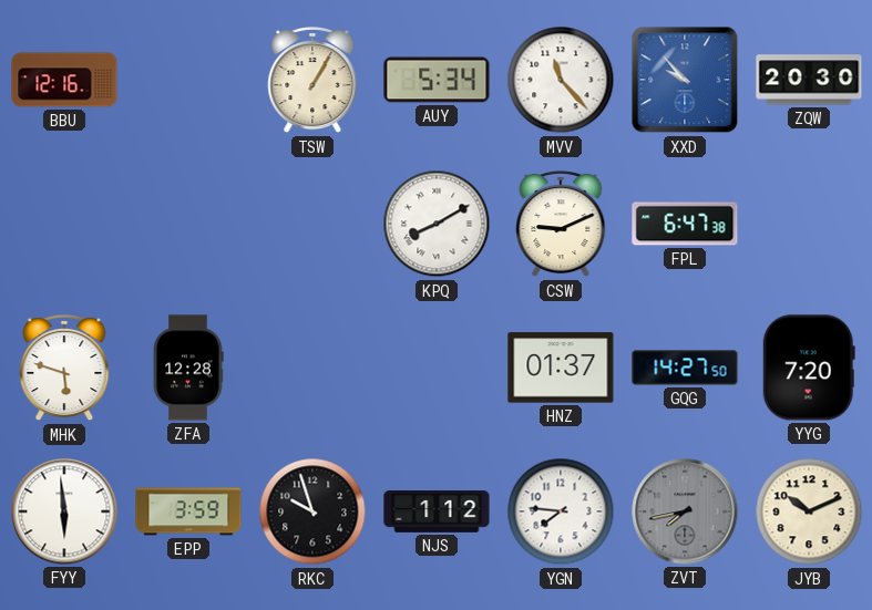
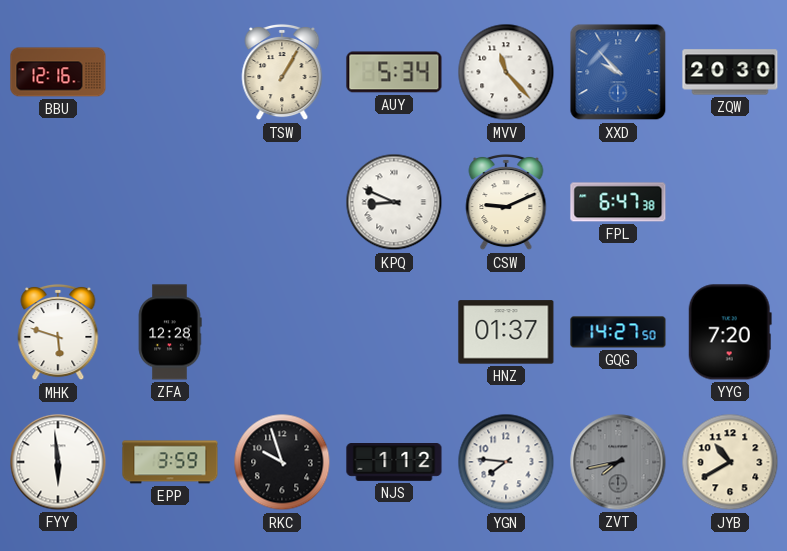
KPQ: 8:10 -> 8:49
JYB: 10:11 -> 10:40
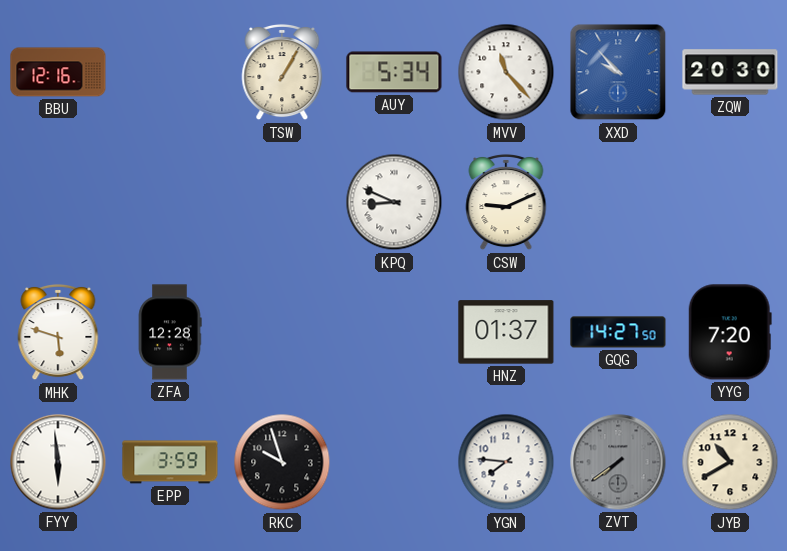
FPL: 6:47 -> none
NJS: 1:12 -> none
ZVT: 7:43 -> 7:39
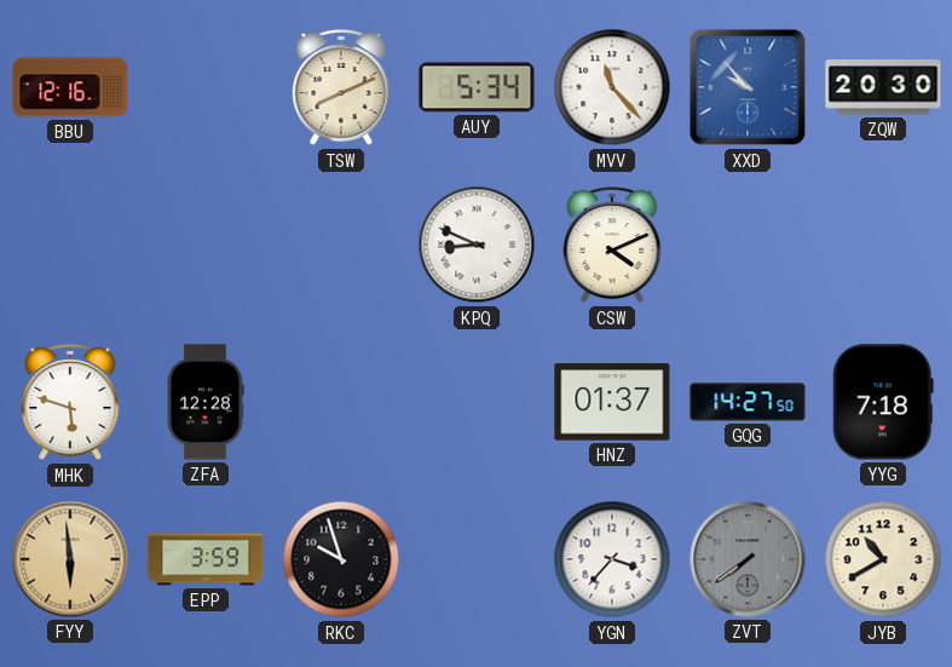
TSW: 1:05 -> 8:11
CSW: 9:11 -> 4:11
YYG: 7:20 -> 7:18
FYY dial: white -> champagne
YGN: 7:46 -> 3:37
